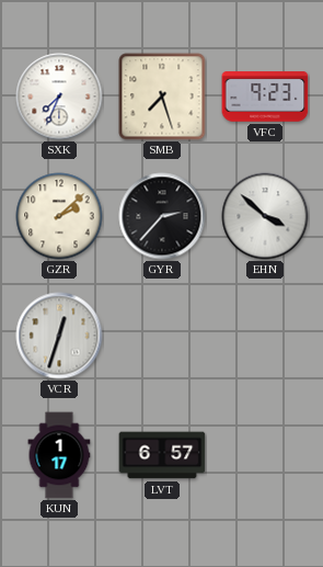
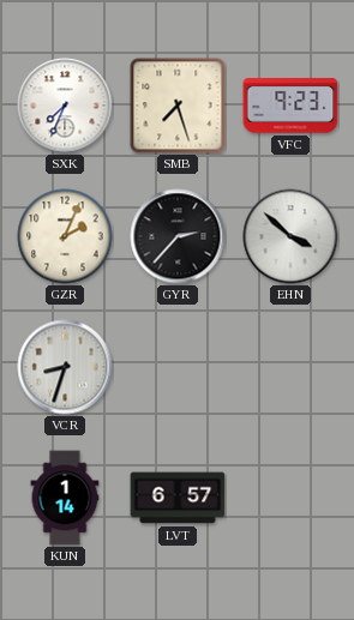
GZR: 2:08 -> 2:04
VCR: 12:33 -> 8:33
KUN: 1:17 -> 1:14
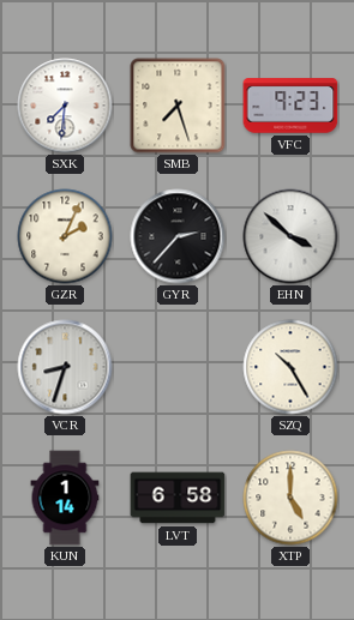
SXK: 7:34 -> 7:31
SZQ: none -> 10:25
LVT: 6:57 -> 6:58
XTP: none -> 5:00
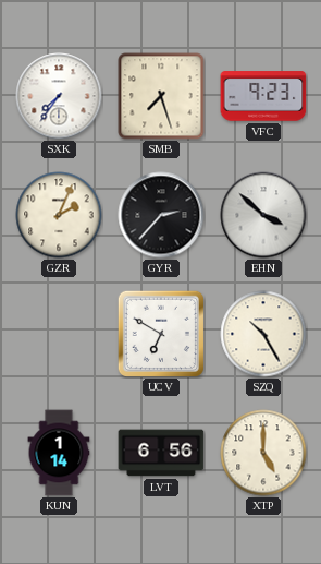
SXK: 7:31 -> 7:36
VCR: 8:33 -> none
UCV: none -> 6:50
LVT: 6:58 -> 6:56
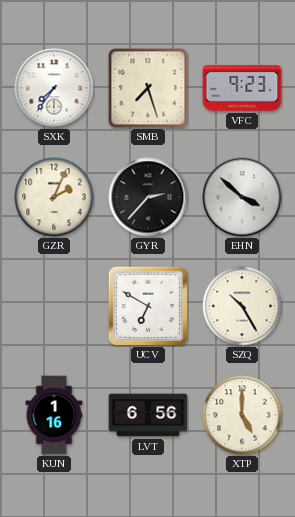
KUN: 1:14 -> 1:16
